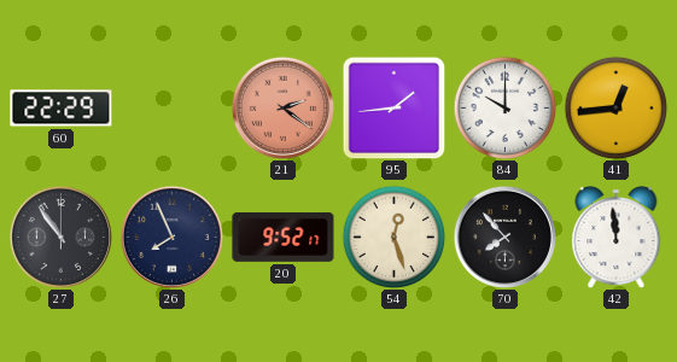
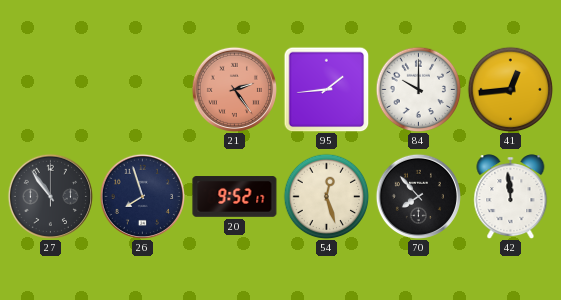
60: 22:29 -> none
21: 2:21 -> 2:24
26: 7:56 -> 7:57
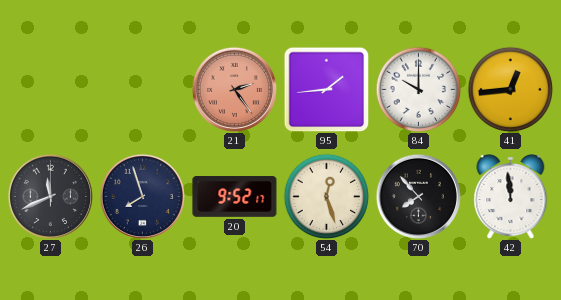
27: 10:54 -> 11:41
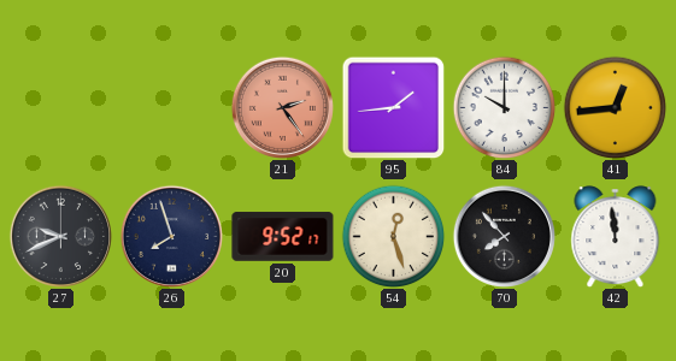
27: 11:41 -> 9:41
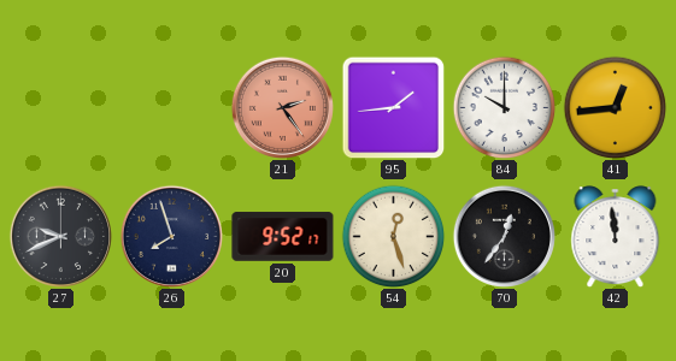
70: 7:53 -> 12:36
